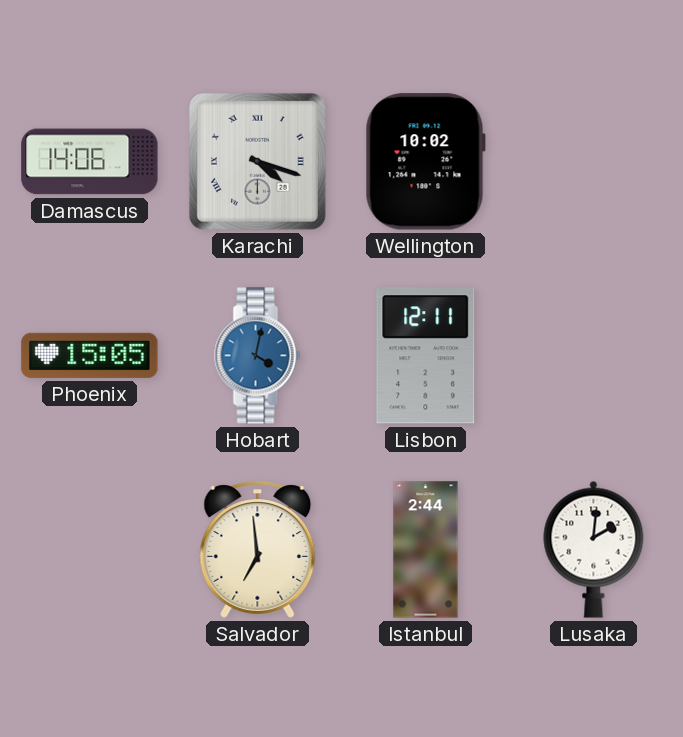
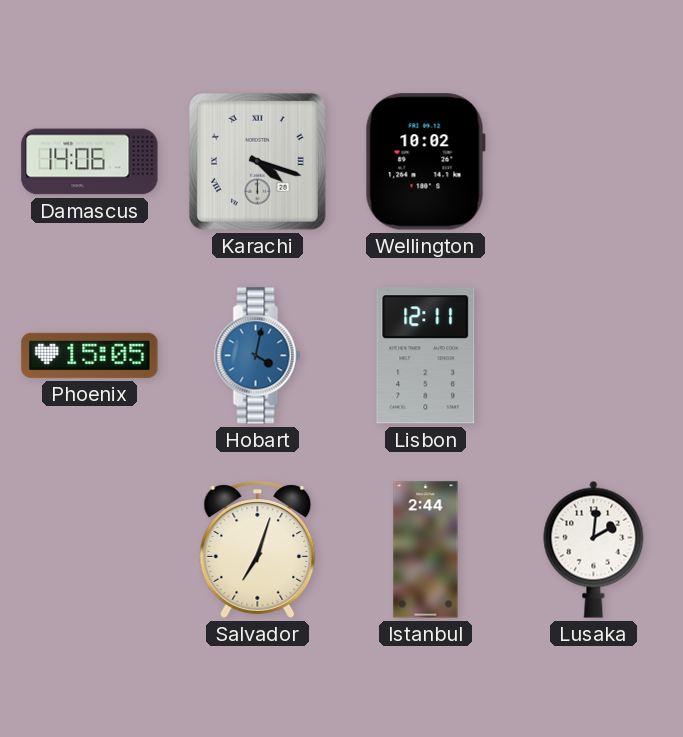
Salvador: 6:59 -> 7:03
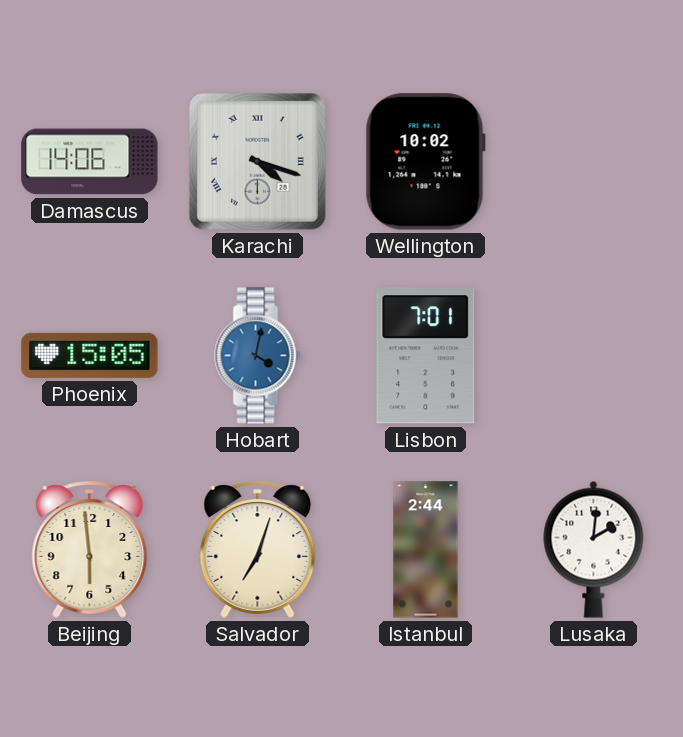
Lisbon: 12:11 -> 7:01
Beijing: none -> 5:59
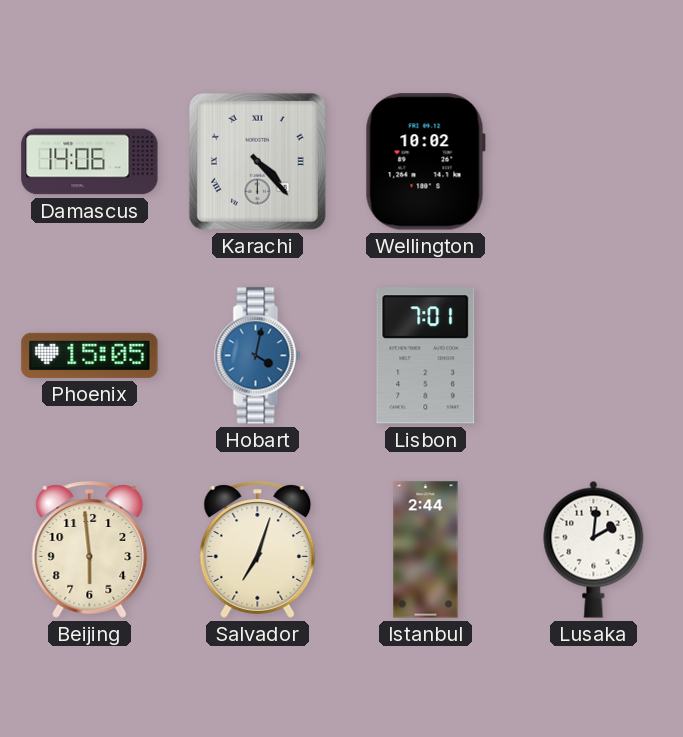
Karachi: 4:18 -> 4:23
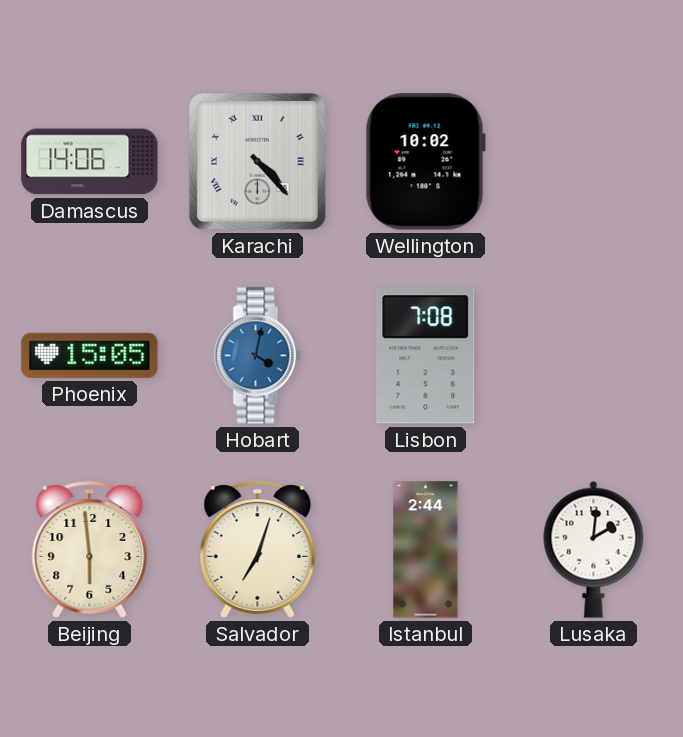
Lisbon: 7:01 -> 7:08
